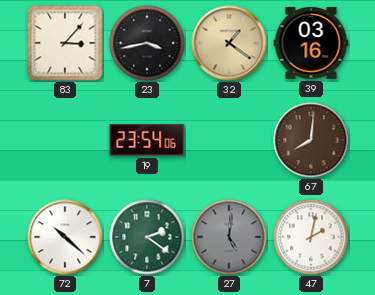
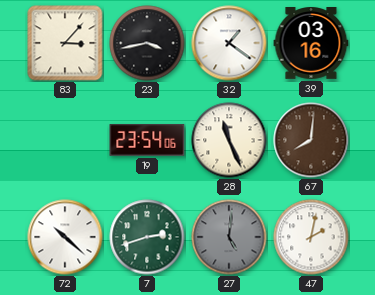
32 dial: champagne -> white
28: none -> 11:26
7: 2:21 -> 2:42
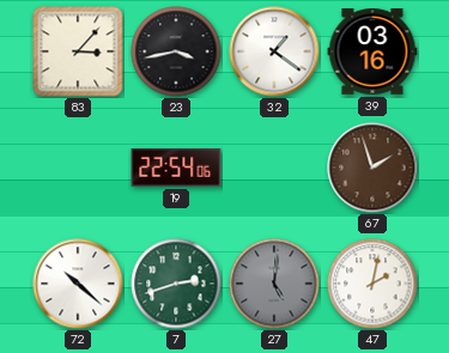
19: 23:54 -> 22:54
28: 11:26 -> none
67: 8:01 -> 1:57
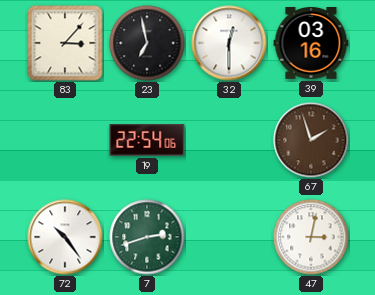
23: 3:43 -> 6:58
32: 1:21 -> 12:30
72: 10:22 -> 10:24
27: 5:01 -> none
47: 2:02 -> 3:02
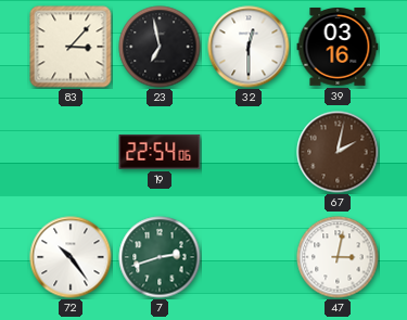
67: 1:57 -> 2:02
